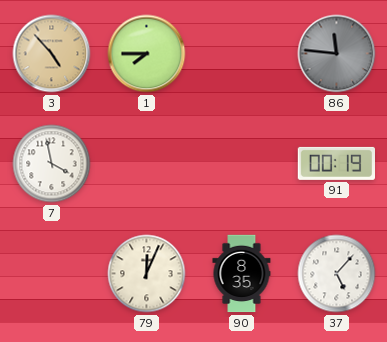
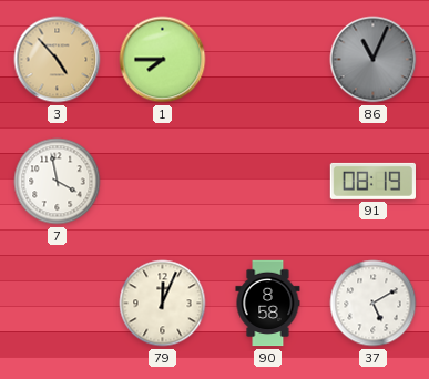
86: 11:46 -> 11:04
91: 00:19 -> 08:19
90: 8:35 -> 8:58
37: 5:07 -> 5:10
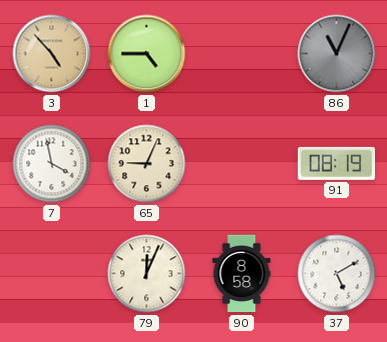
1: 7:45 -> 4:45
65: none -> 9:04
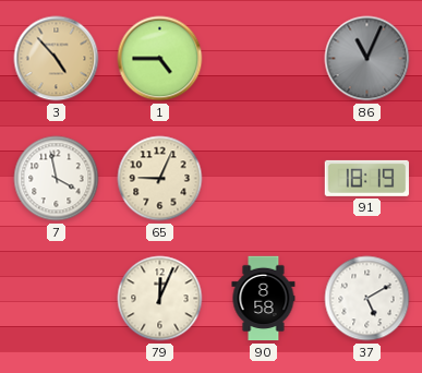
91: 08:19 -> 18:19
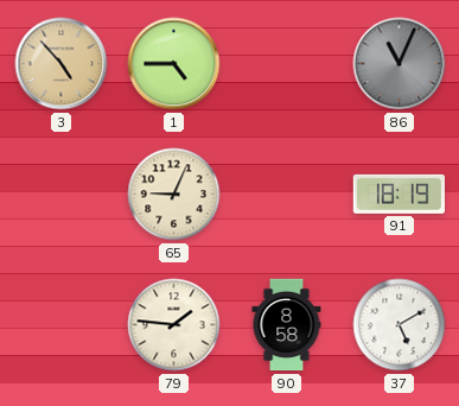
7: 3:58 -> none
79: 12:04 -> 1:46
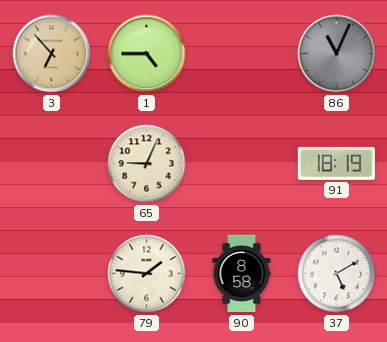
3: 4:53 -> 6:53
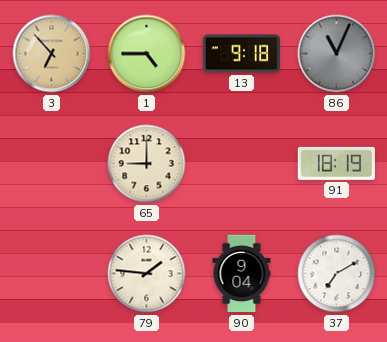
13: none -> 9:18
65: 9:04 -> 9:00
90: 8:58 -> 9:04
37: 5:10 -> 7:10
